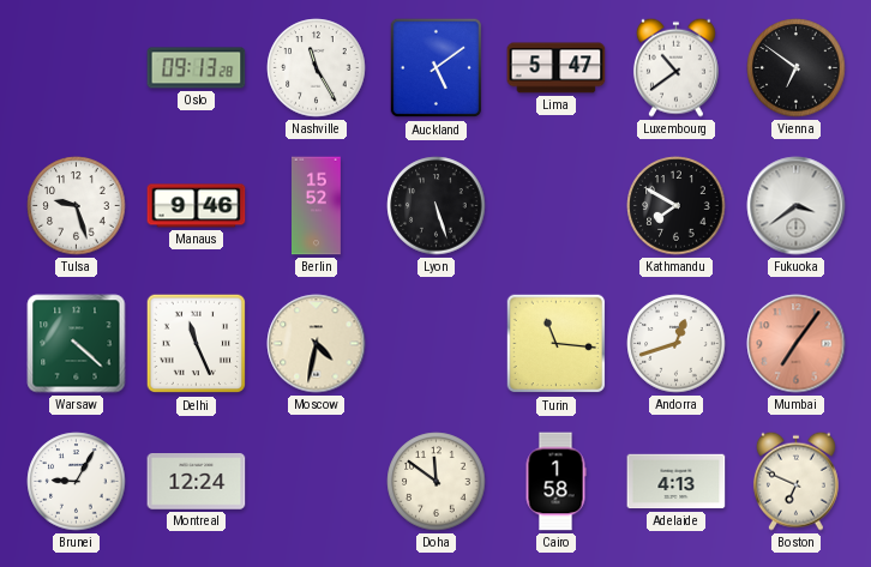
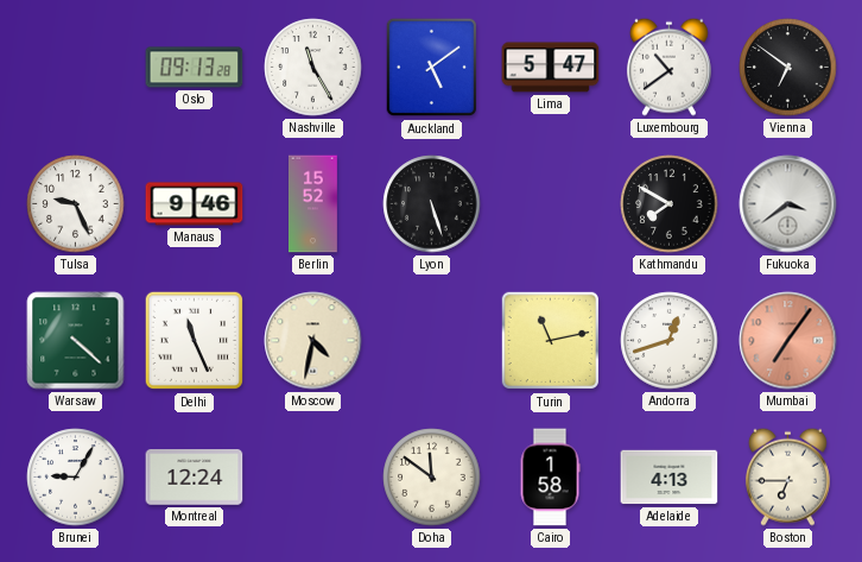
Tulsa: 9:27 -> 9:26
Turin: 11:16 -> 11:13
Boston: 6:49 -> 6:45
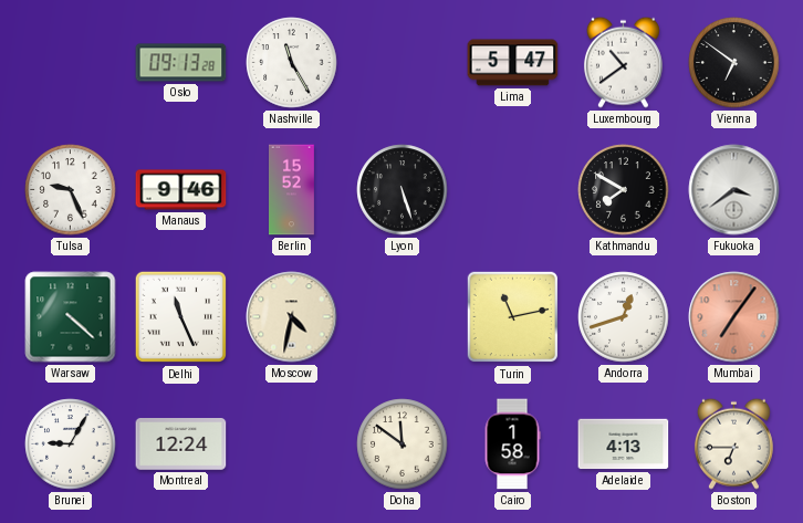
Auckland: 5:09 -> none
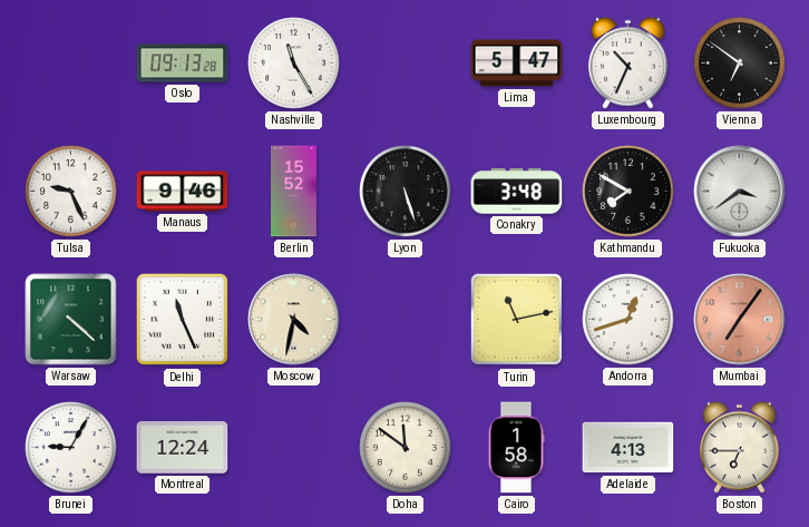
Luxembourg: 10:39 -> 10:34
Conakry: none -> 3:48
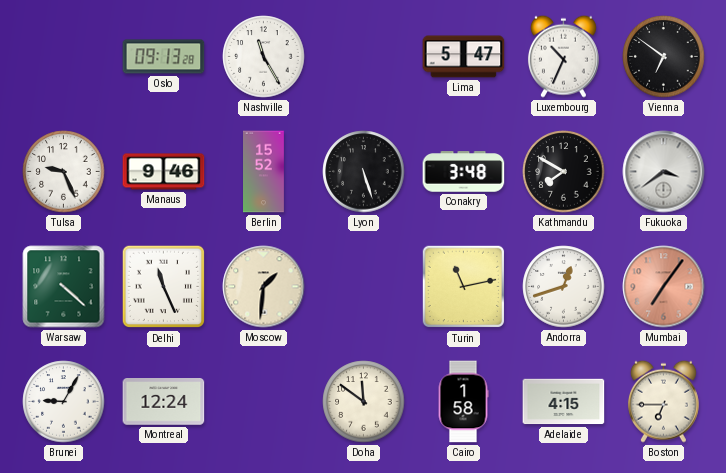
Moscow: 4:32 -> 1:31
Adelaide: 4:13 -> 4:15
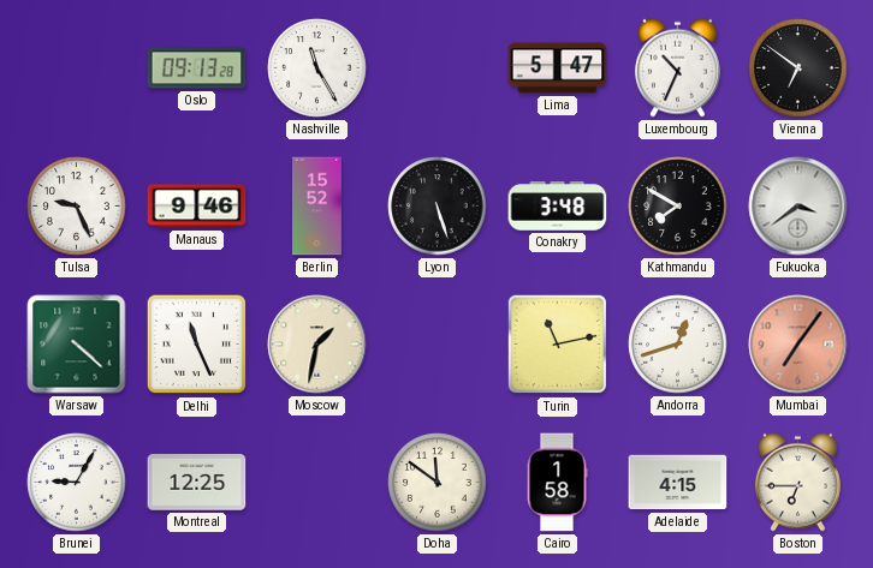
Moscow: 1:31 -> 1:32
Montreal: 12:24 -> 12:25
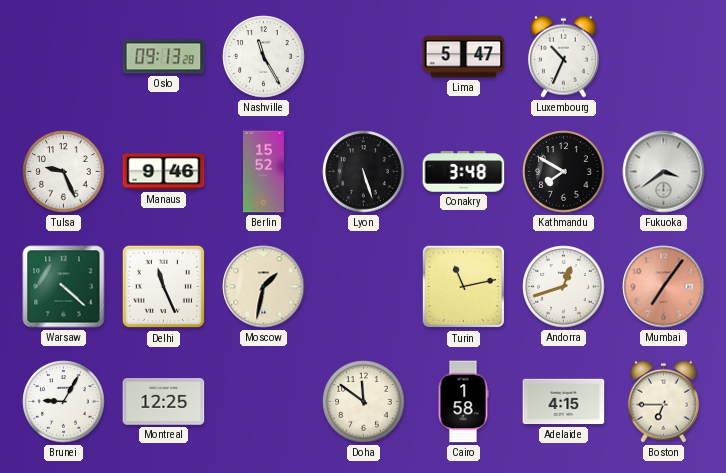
Vienna: 6:51 -> none
